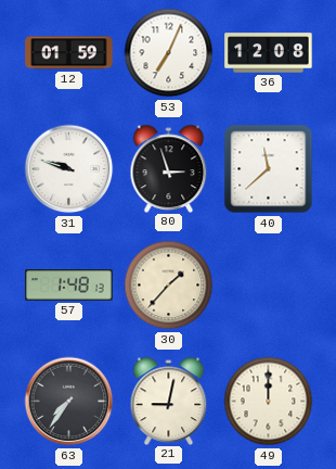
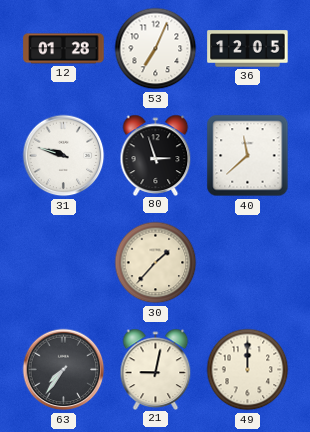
12: 01:59 -> 01:28
36: 12:08 -> 12:05
57: 1:48 -> none
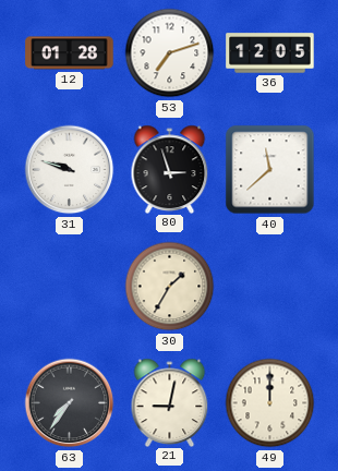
53: 7:04 -> 7:12
30: 1:37 -> 1:35
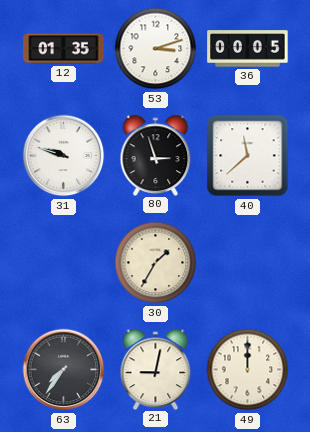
12: 01:28 -> 01:35
53: 7:12 -> 3:12
36: 12:05 -> 00:05
